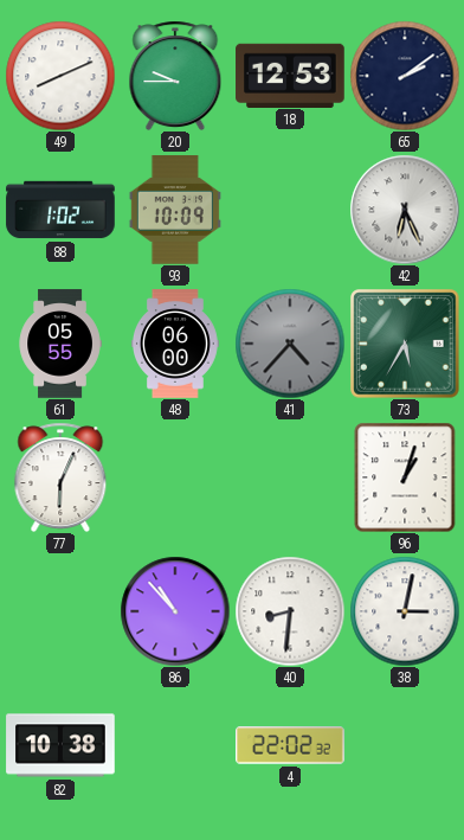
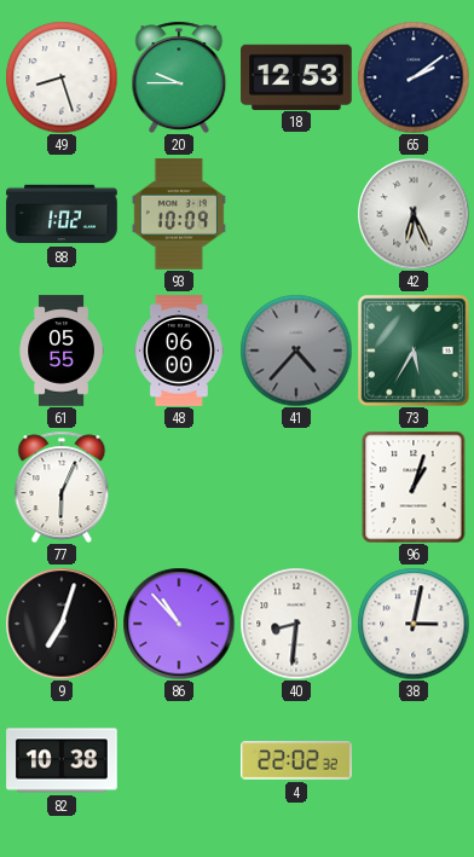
49: 8:11 -> 8:27
9: none -> 7:03
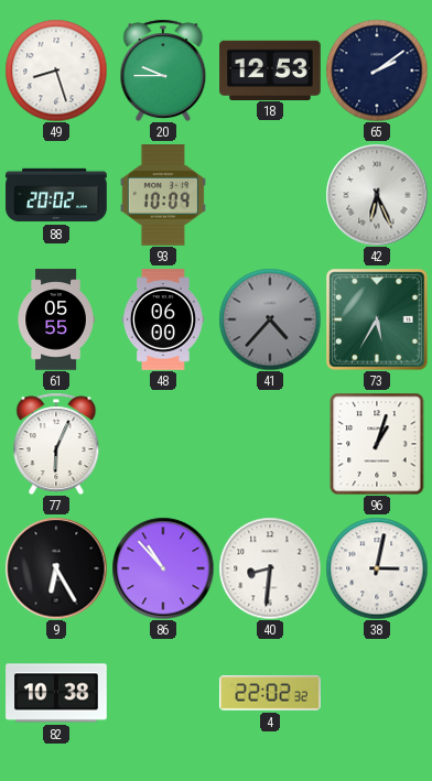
88: 1:02 -> 20:02
9: 7:03 -> 6:25
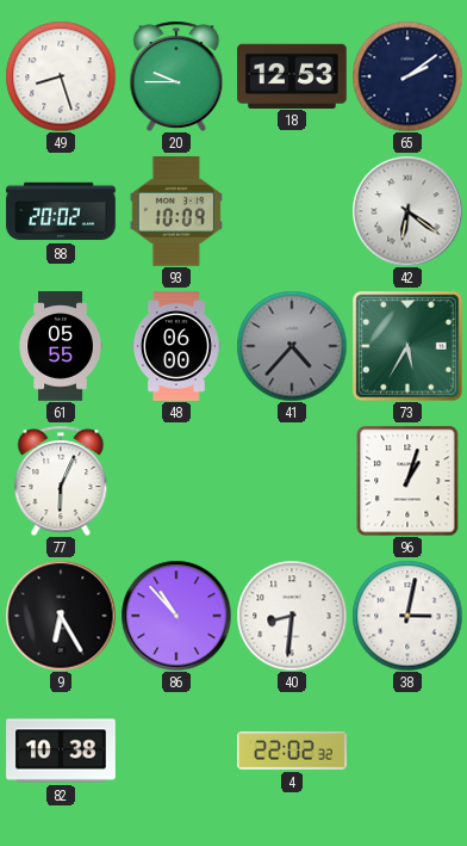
42: 6:26 -> 6:21
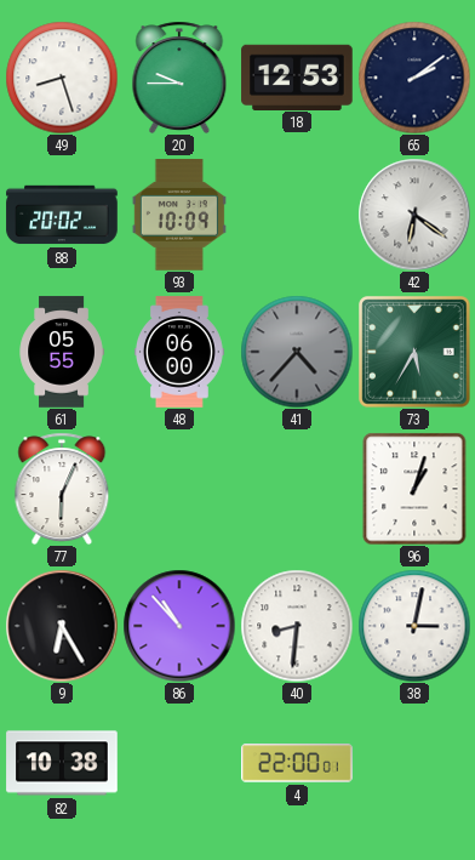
4: 22:02 -> 22:00
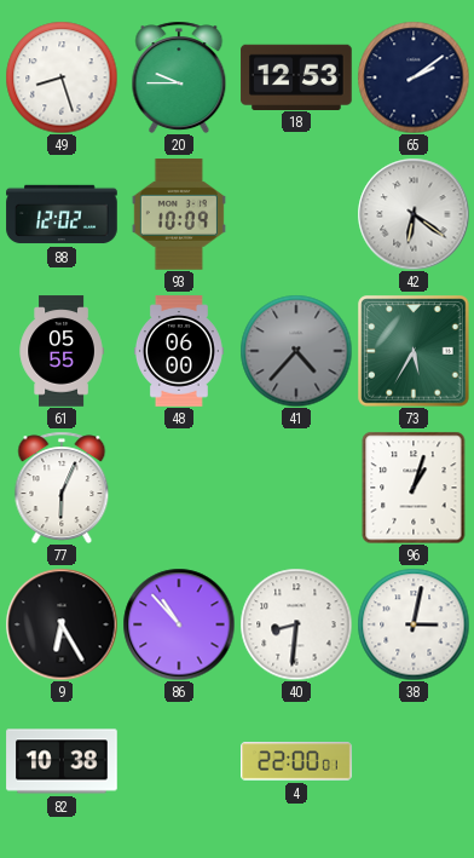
88: 20:02 -> 12:02
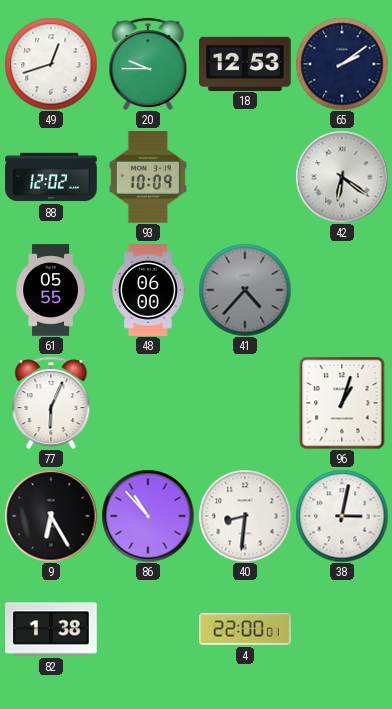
49: 8:27 -> 12:42
73: 5:35 -> none
82: 10:38 -> 1:38
